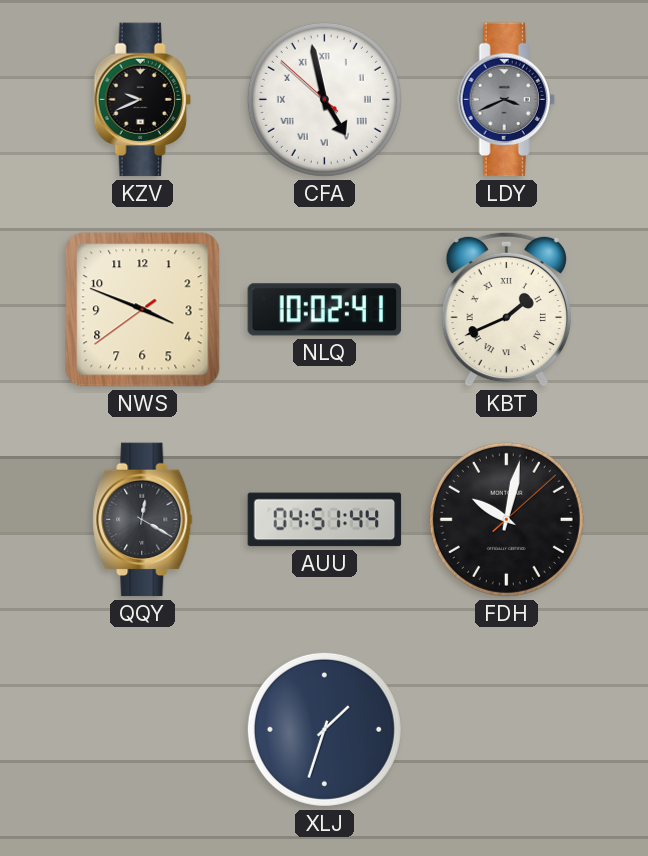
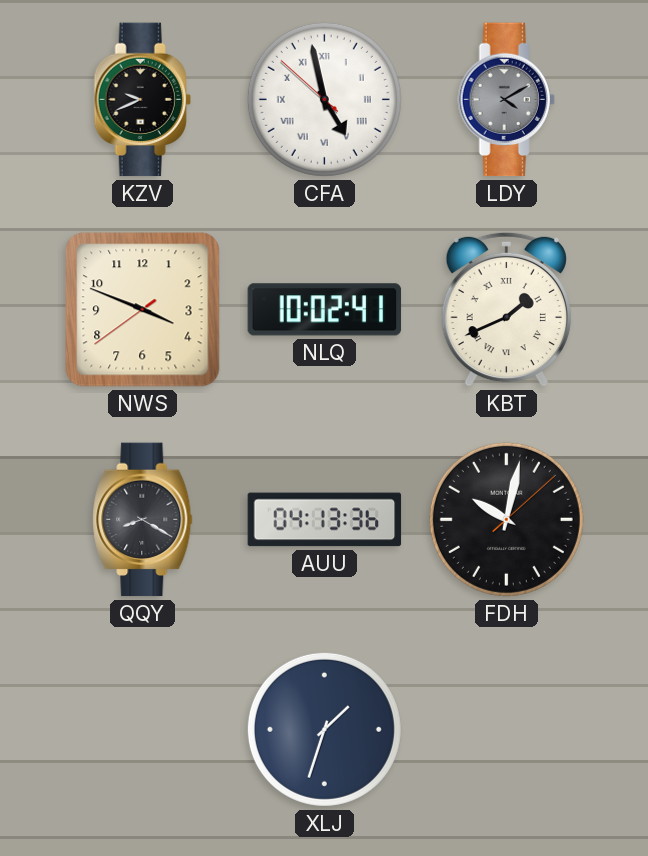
LDY: 3:41 -> 4:10
QQY: 12:20 -> 8:20
AUU: 04:51 -> 04:13
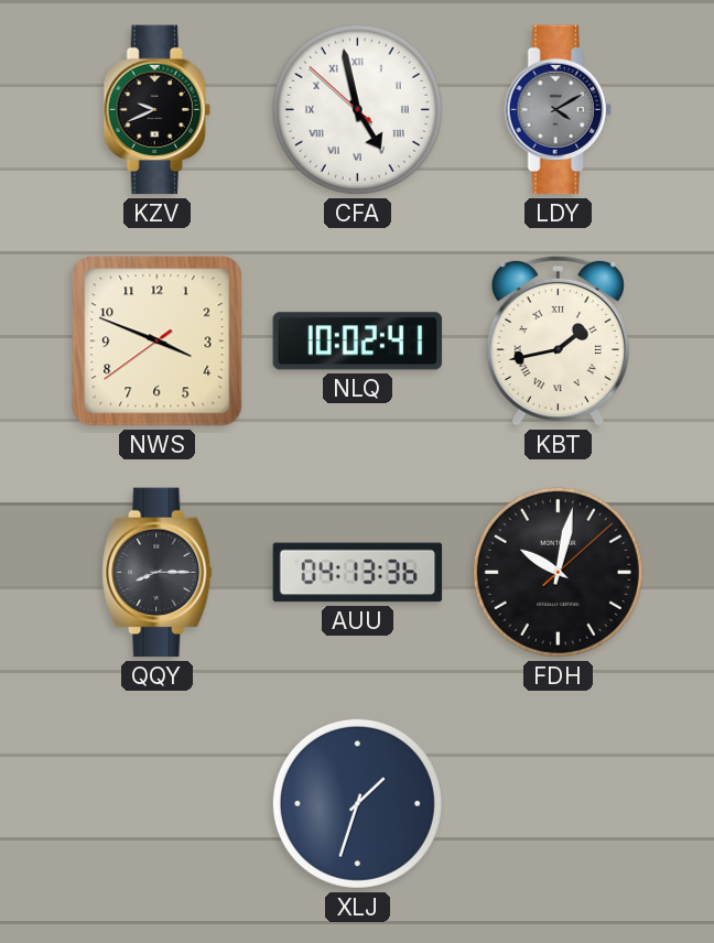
KBT: 1:41 -> 1:43
QQY: 8:20 -> 8:15
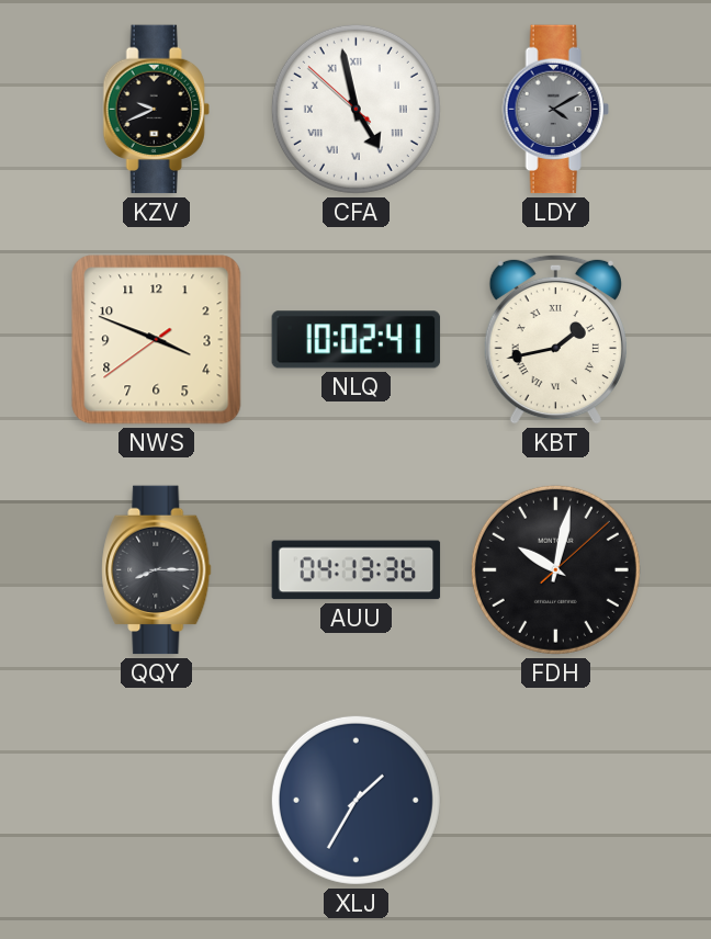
XLJ: 1:33 -> 1:35
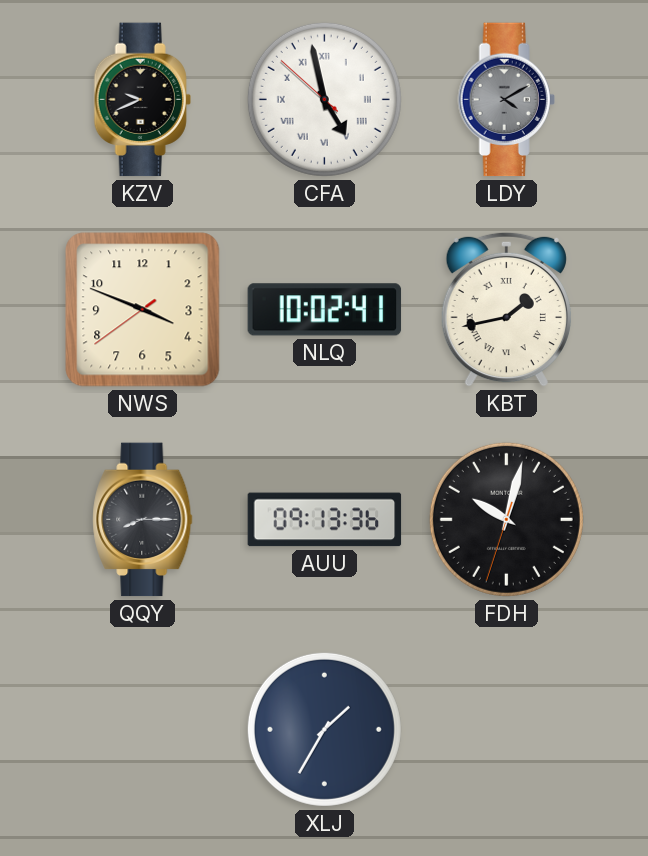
AUU: 04:13 -> 09:13
FDH: 10:02:08 -> 10:02:33
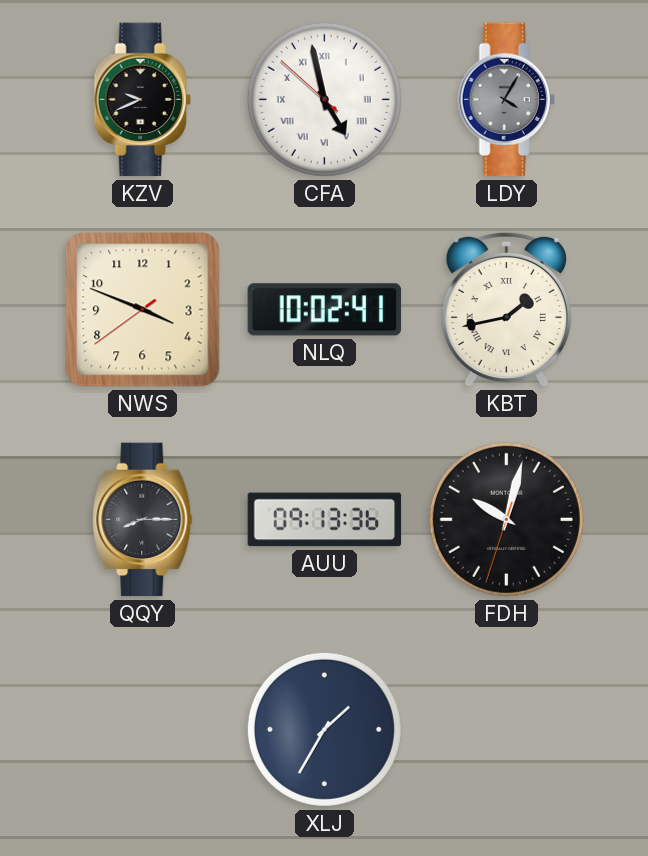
LDY: 4:10 -> 4:05
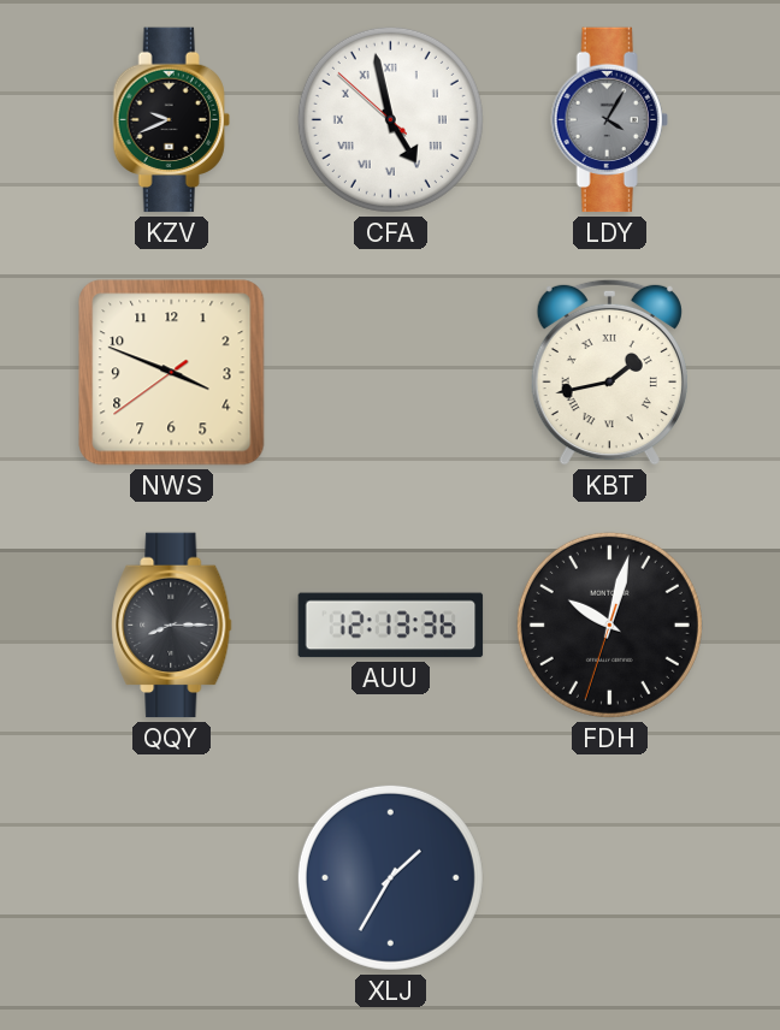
NLQ: 10:02 -> none
AUU: 09:13 -> 12:13
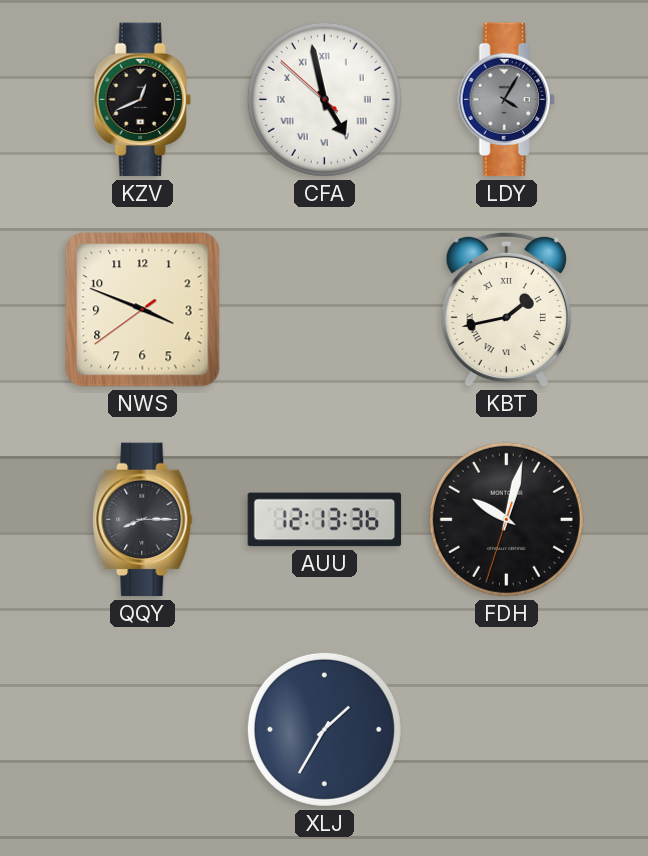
KZV: 9:41 -> 12:41
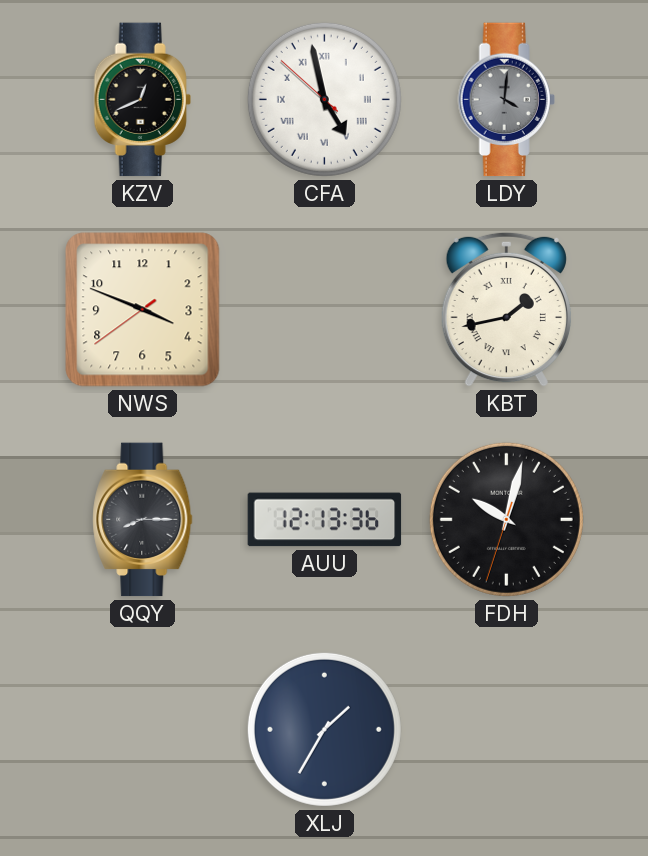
LDY: 4:05 -> 4:01
